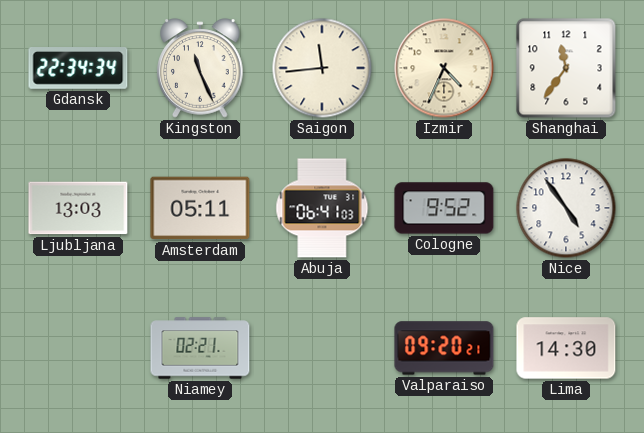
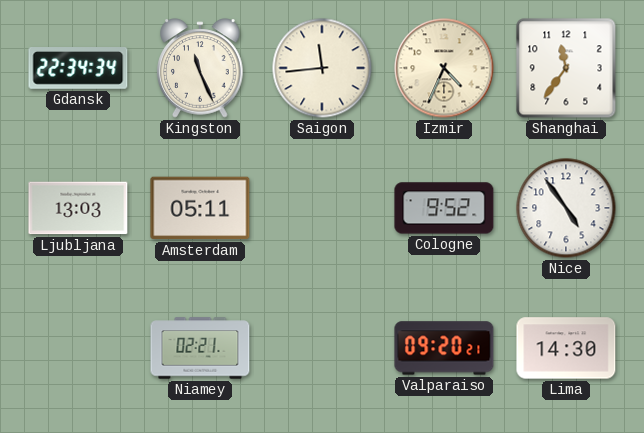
Abuja: 06:41 -> none
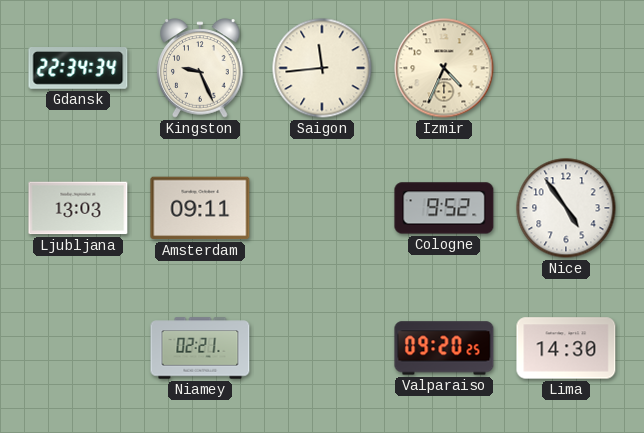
Kingston: 11:26 -> 9:26
Shanghai: 11:36 -> none
Amsterdam: 05:11 -> 09:11
Valparaiso: 09:20:21 -> 09:20:25
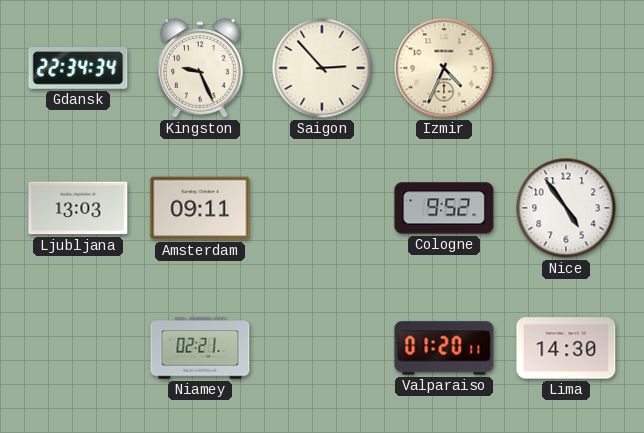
Saigon: 11:44 -> 2:53
Valparaiso: 09:20 -> 01:20
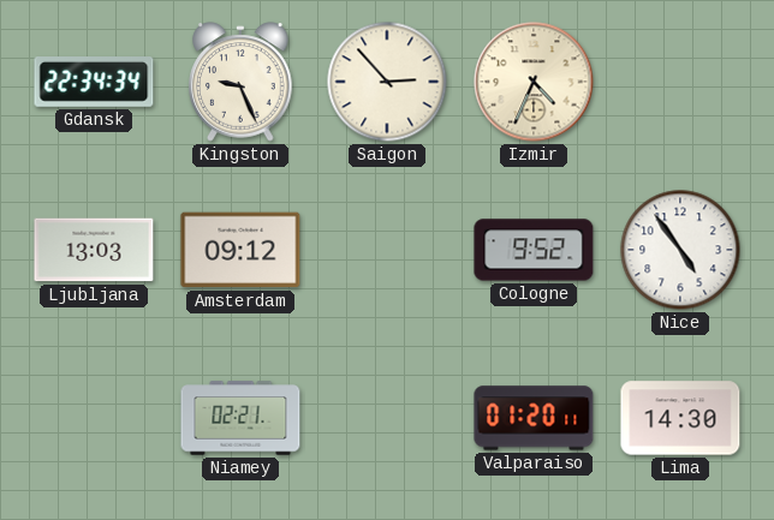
Amsterdam: 09:11 -> 09:12
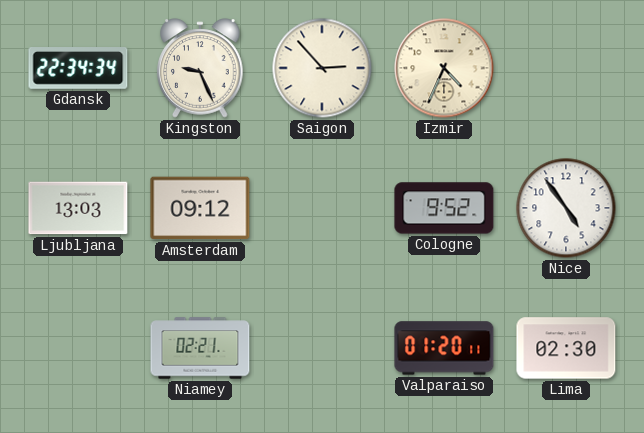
Lima: 14:30 -> 02:30
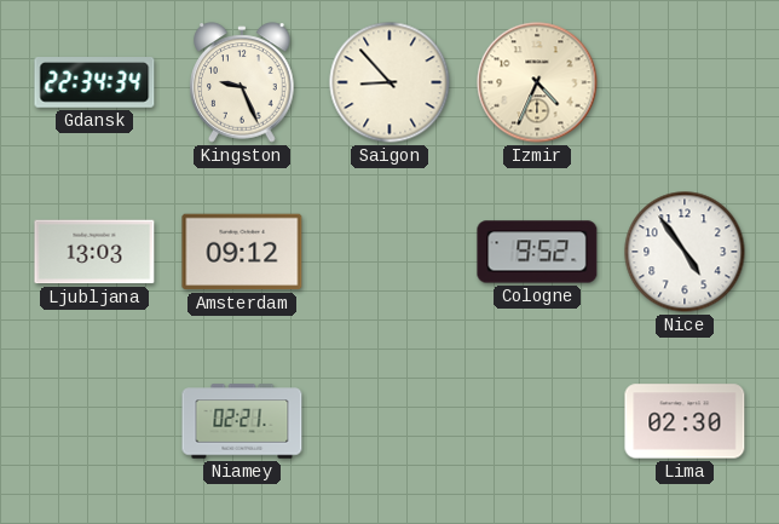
Saigon: 2:53 -> 8:53
Valparaiso: 01:20 -> none
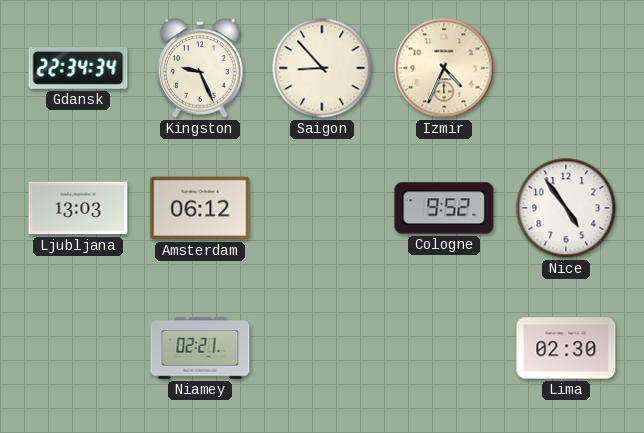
Amsterdam: 09:12 -> 06:12
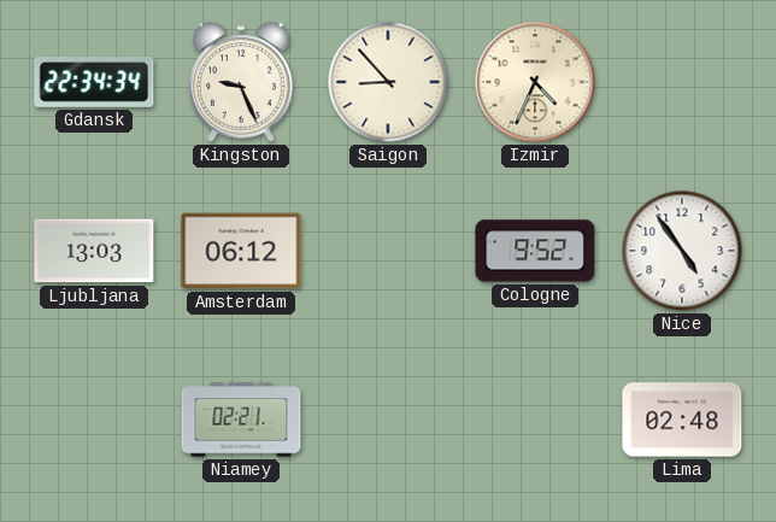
Lima: 02:30 -> 02:48
